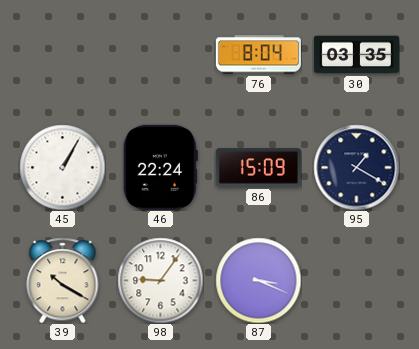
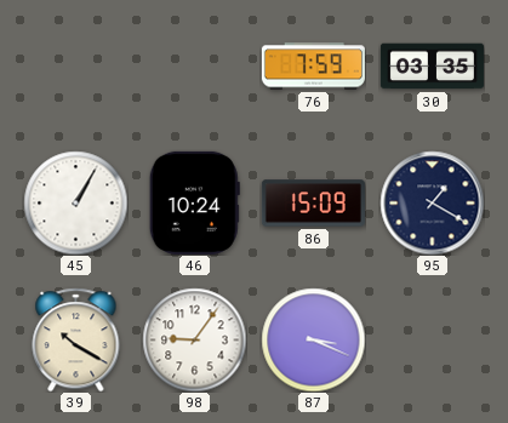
76: 8:04 -> 7:59
46: 22:24 -> 10:24
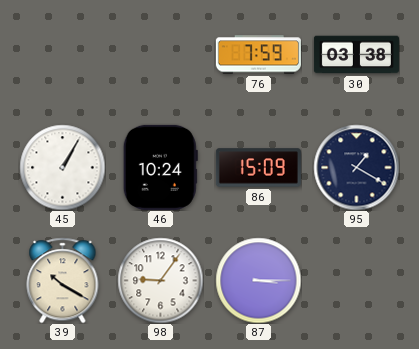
30: 03:35 -> 03:38
87: 3:19 -> 3:15
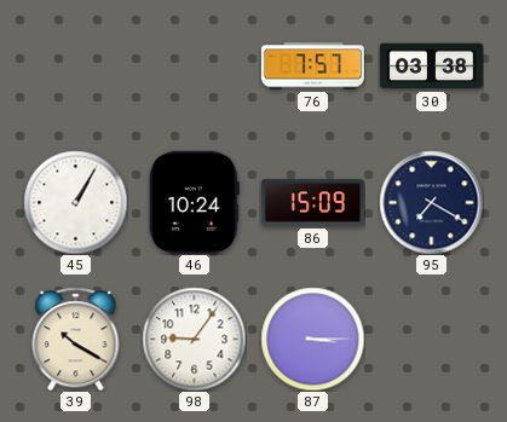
76: 7:59 -> 7:57
95: 1:20 -> 7:20
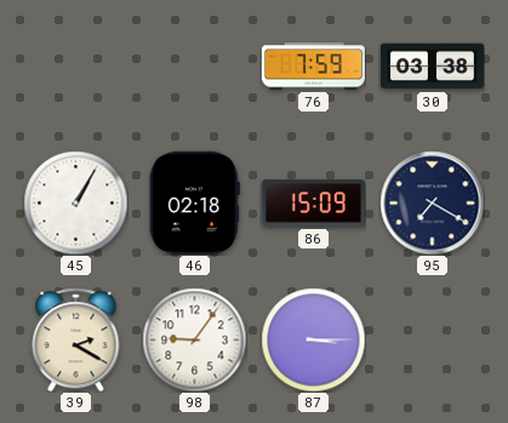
76: 7:57 -> 7:59
46: 10:24 -> 02:18
39: 10:20 -> 2:20
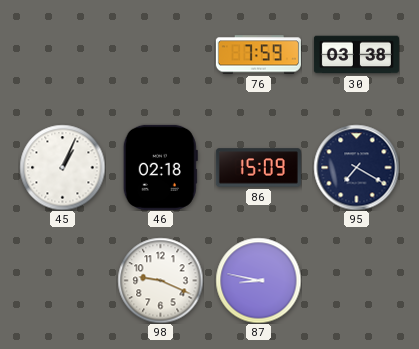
45: 1:05 -> 1:04
39: 2:20 -> none
98: 9:06 -> 9:19
87: 3:15 -> 8:47
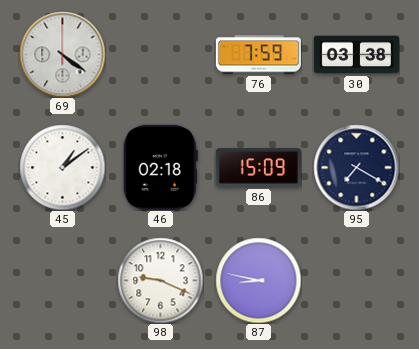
69: none -> 4:21
45: 1:04 -> 1:09
